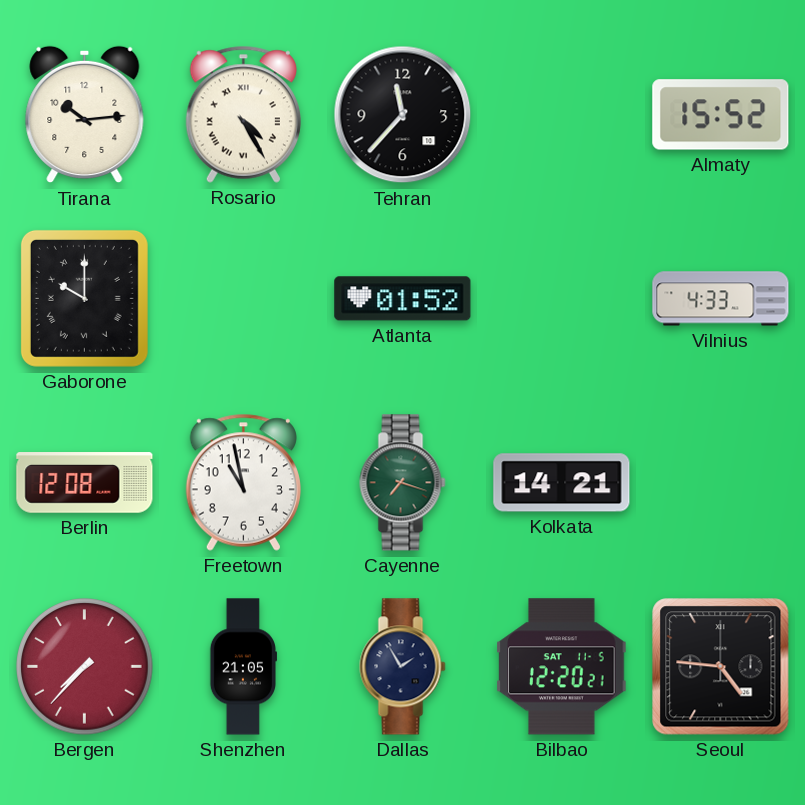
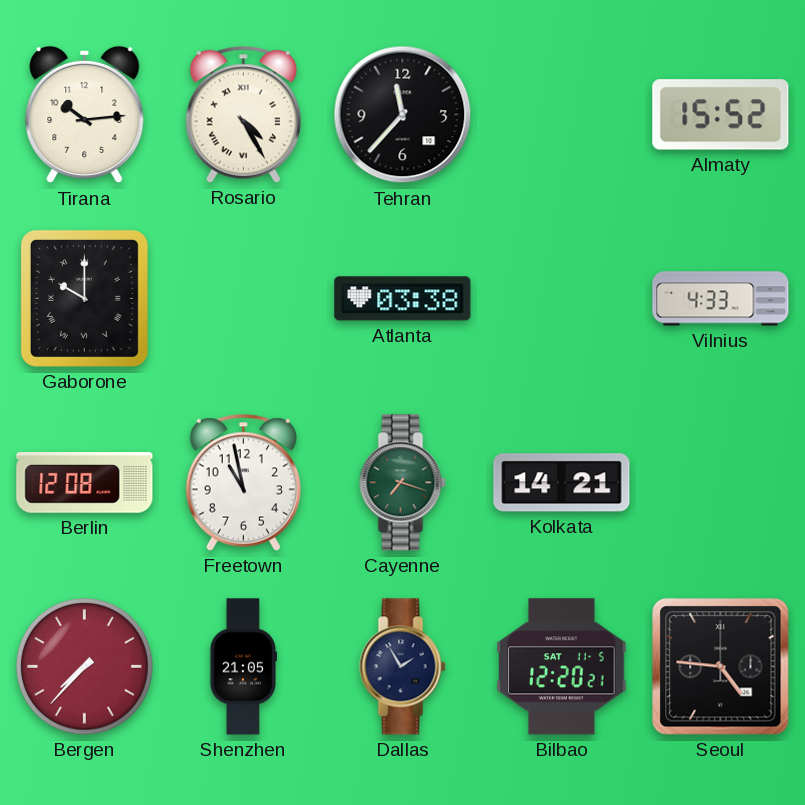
Atlanta: 01:52 -> 03:38
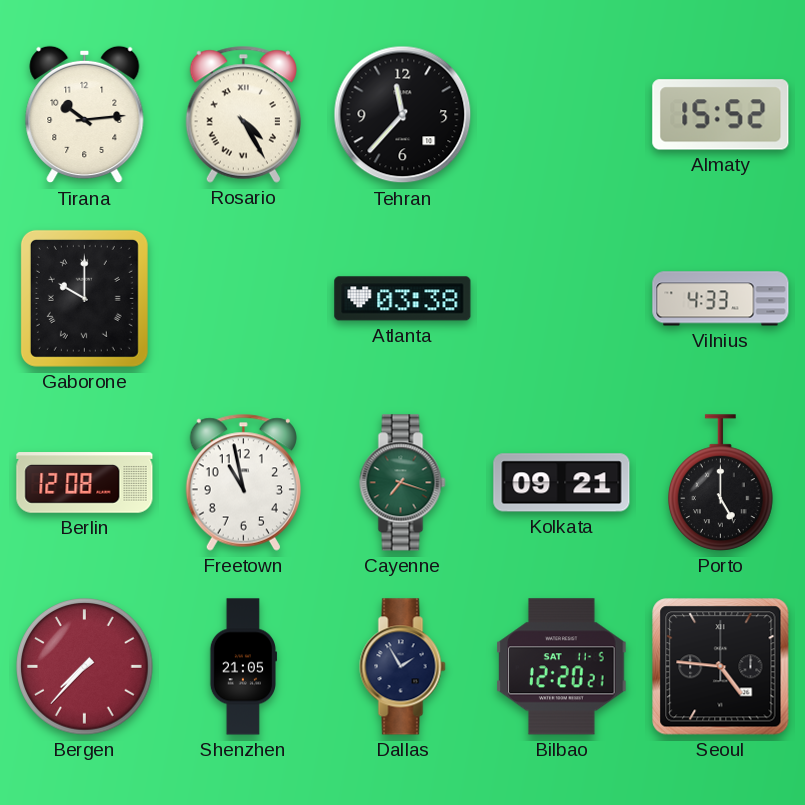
Kolkata: 14:21 -> 09:21
Porto: none -> 5:00
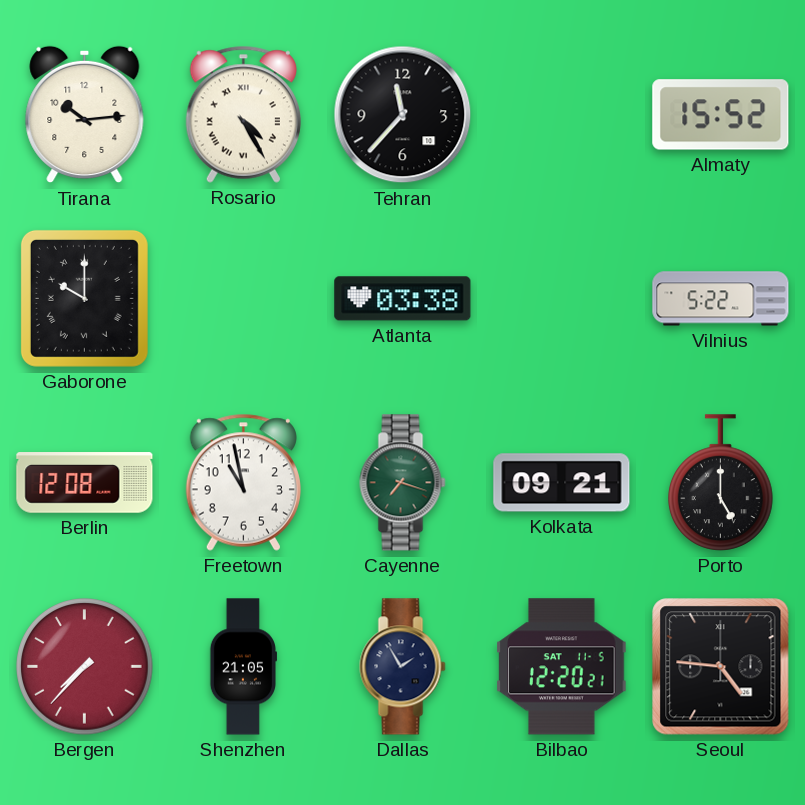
Vilnius: 4:33 -> 5:22
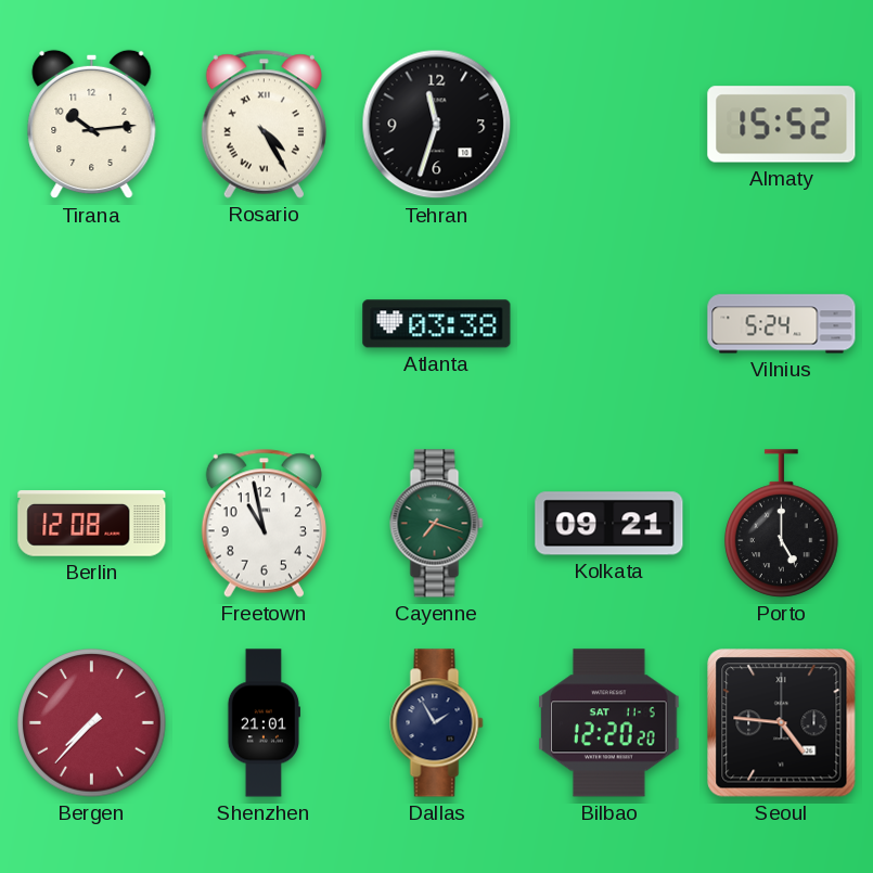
Tehran: 11:37 -> 11:33
Gaborone: 10:00 -> none
Vilnius: 5:22 -> 5:24
Shenzhen: 21:05 -> 21:01
Bilbao: 12:20:21 -> 12:20:20
